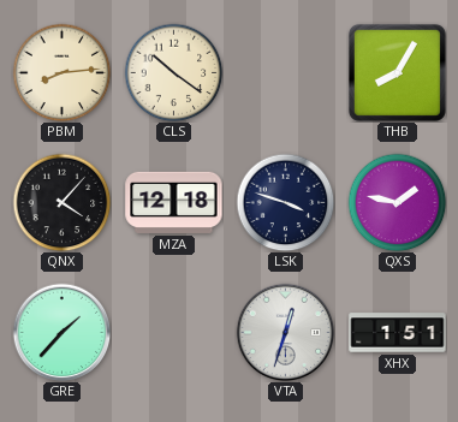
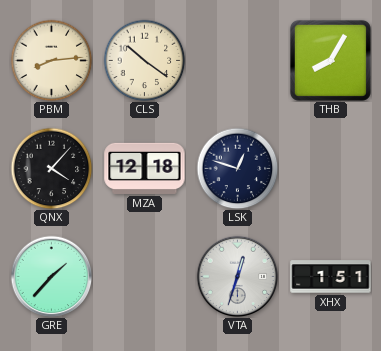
LSK: 3:48 -> 12:48
QXS: 1:47 -> none
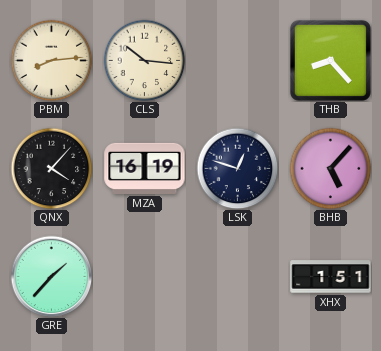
CLS: 10:21 -> 10:16
THB: 8:05 -> 8:23
MZA: 12:18 -> 16:19
BHB: none -> 5:07
VTA: 12:33 -> none
